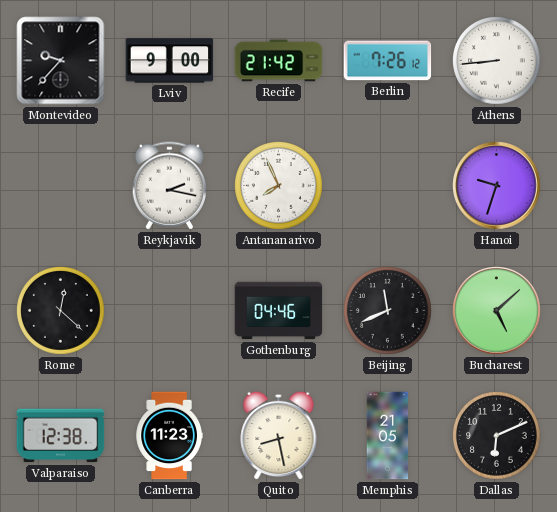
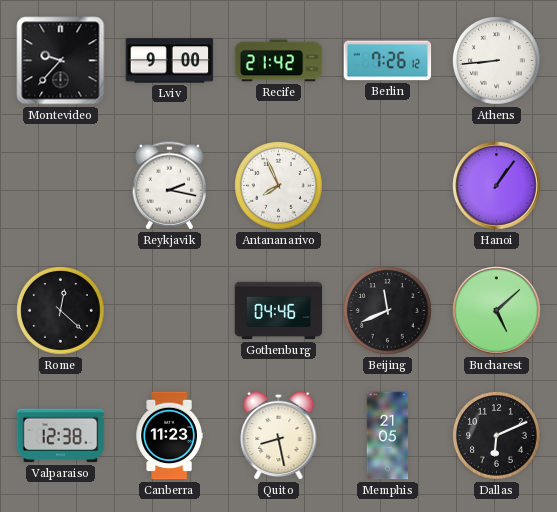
Hanoi: 9:33 -> 1:06
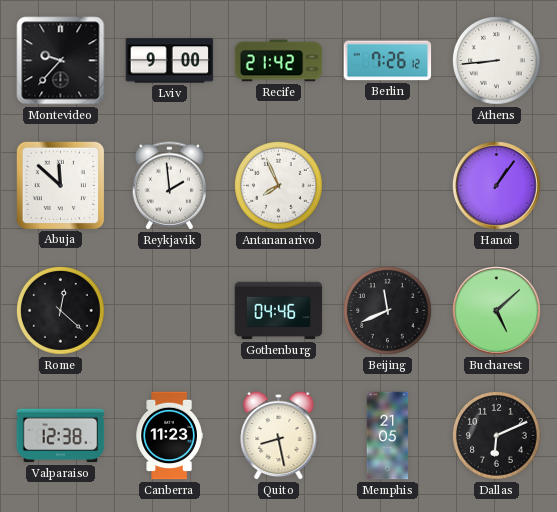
Abuja: none -> 11:52
Reykjavik: 2:17 -> 1:59
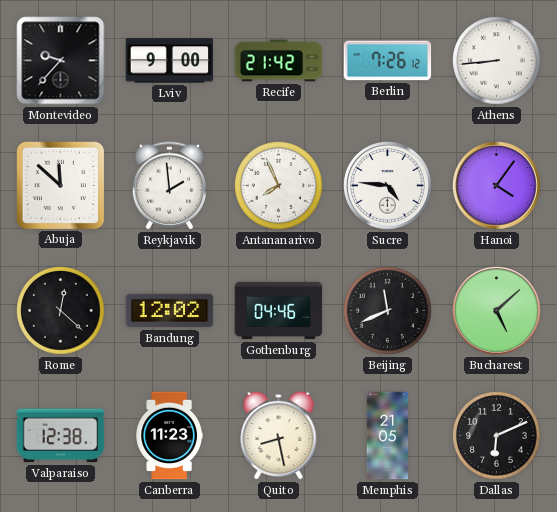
Sucre: none -> 4:46
Hanoi: 1:06 -> 4:06
Bandung: none -> 12:02
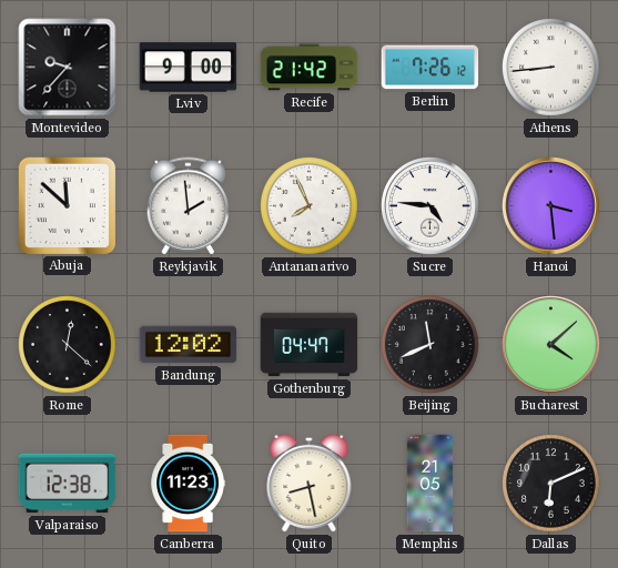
Hanoi: 4:06 -> 3:29
Gothenburg: 04:46 -> 04:47
Bucharest: 5:08 -> 4:08
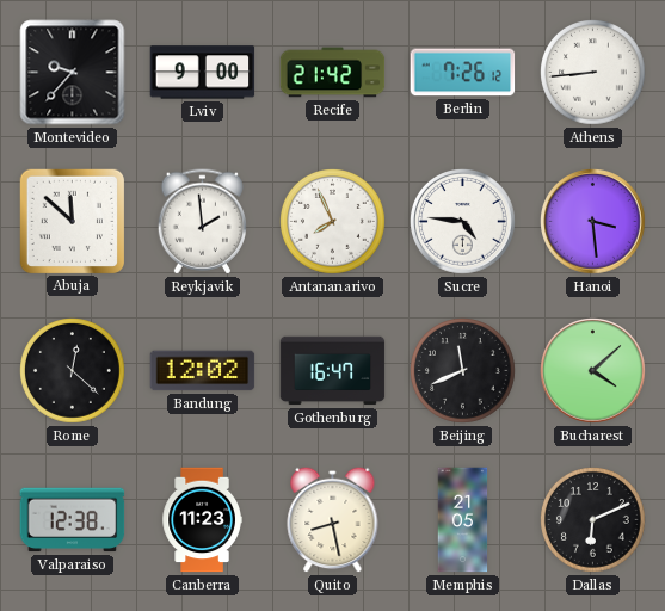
Gothenburg: 04:47 -> 16:47
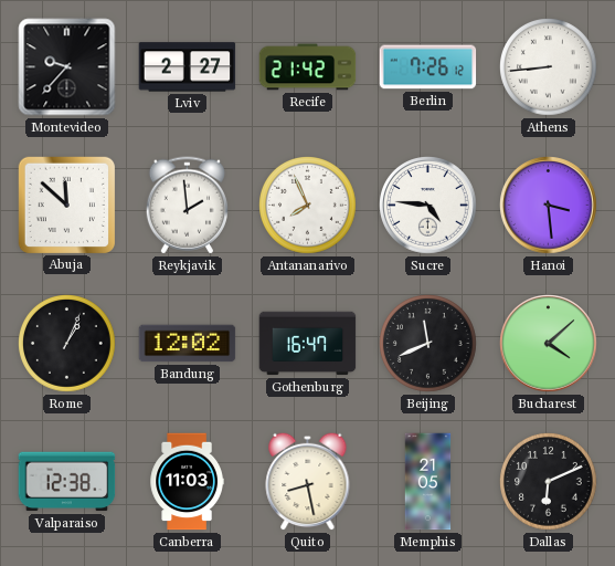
Lviv: 9:00 -> 2:27
Rome: 12:22 -> 1:04
Canberra: 11:23 -> 11:03
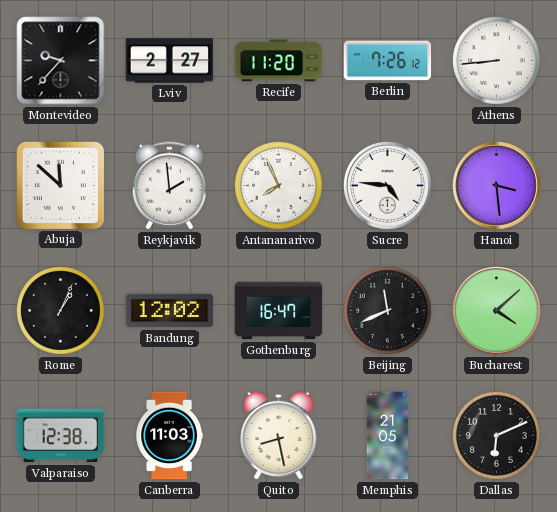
Recife: 21:42 -> 11:20
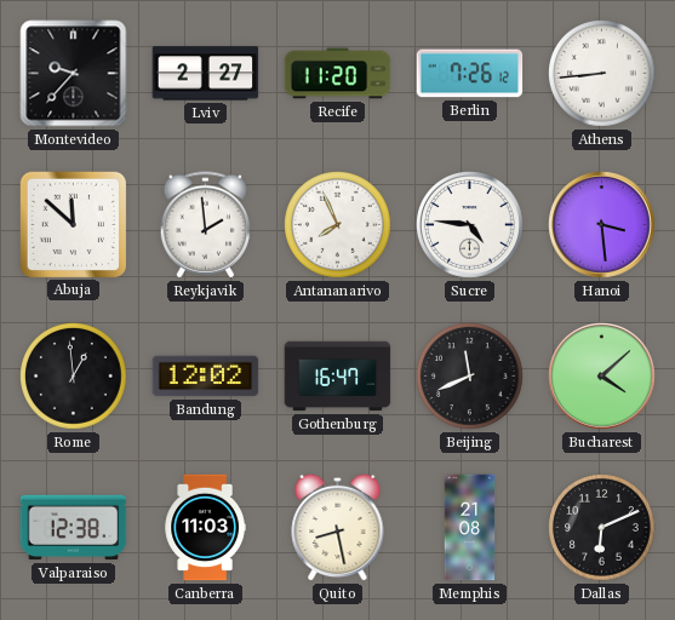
Rome: 1:04 -> 12:59
Memphis: 21:05 -> 21:08
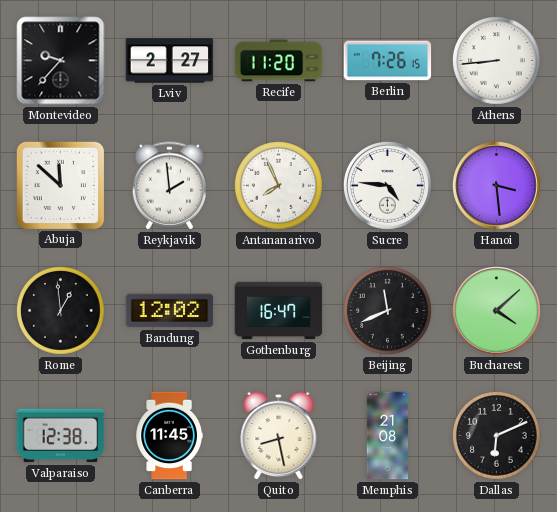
Berlin: 7:26:12 -> 7:26:15
Canberra: 11:03 -> 11:45
